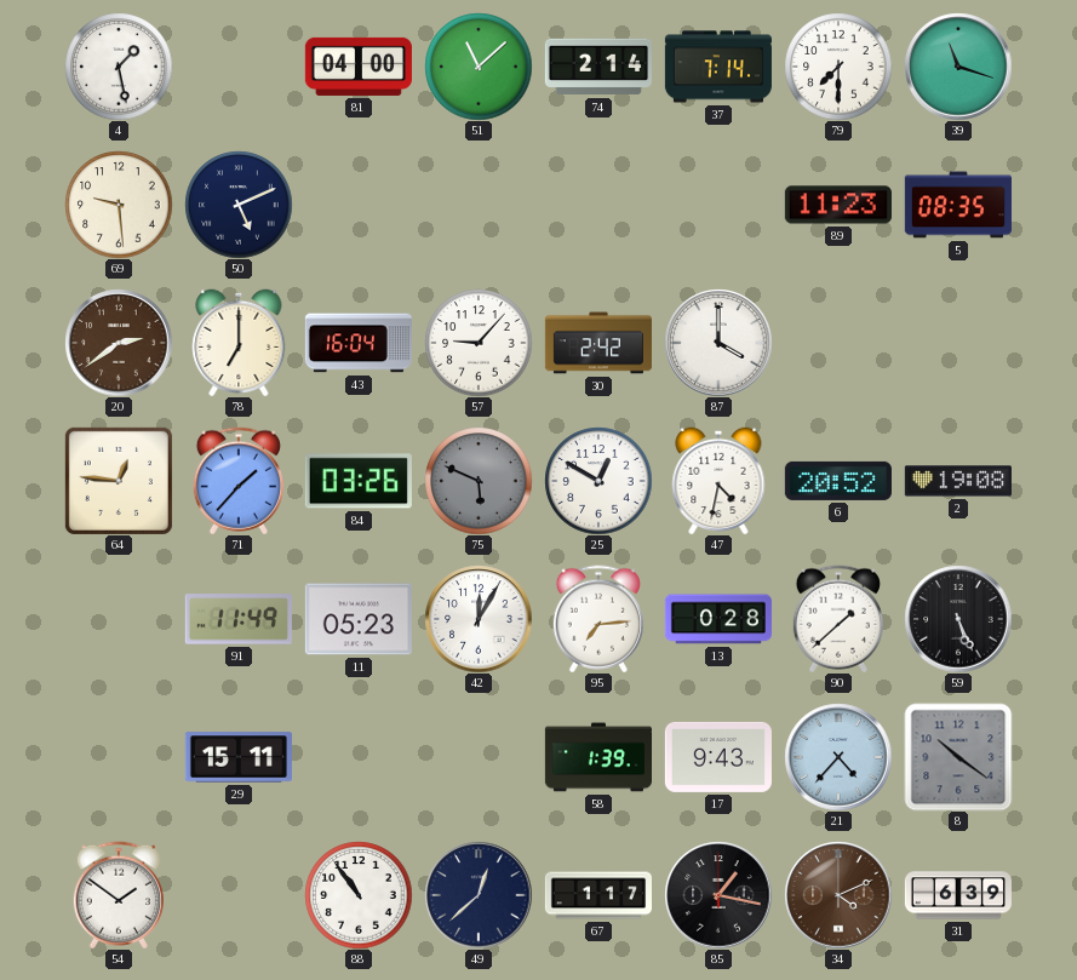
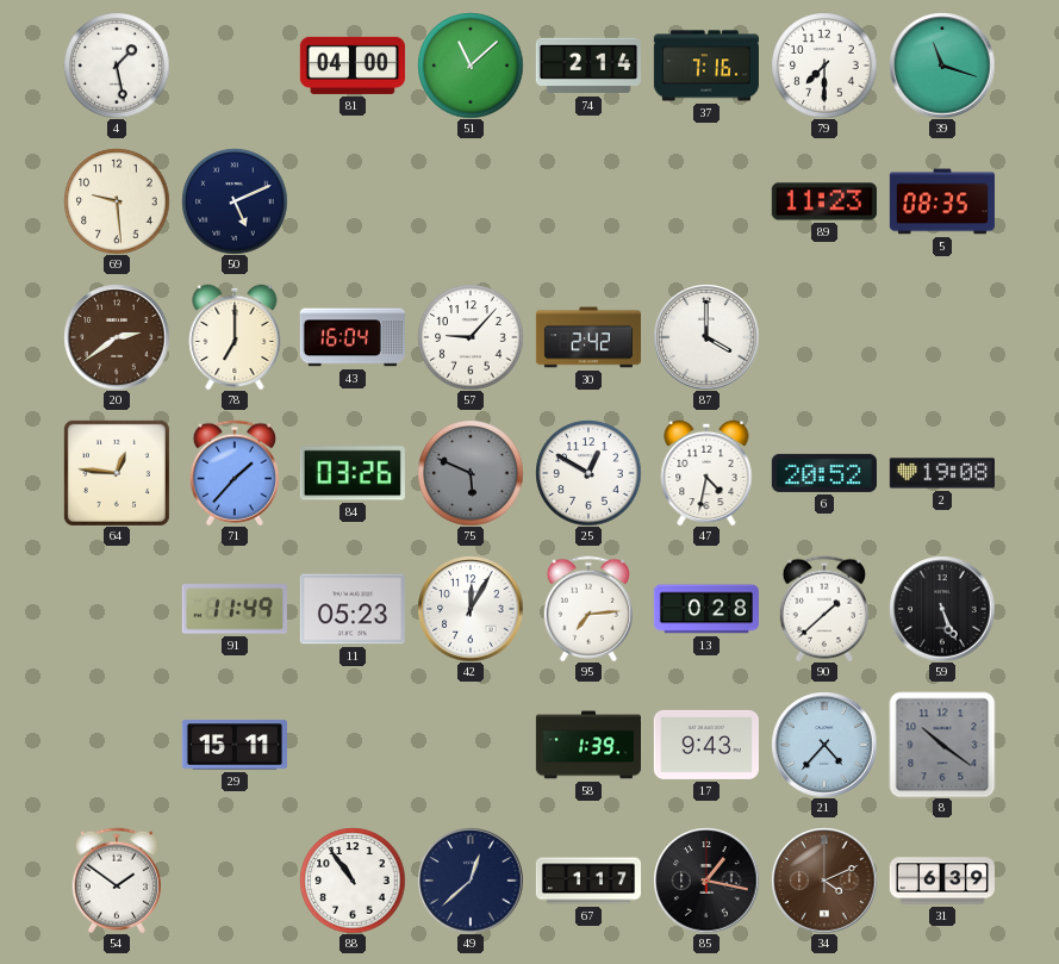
37: 7:14 -> 7:16
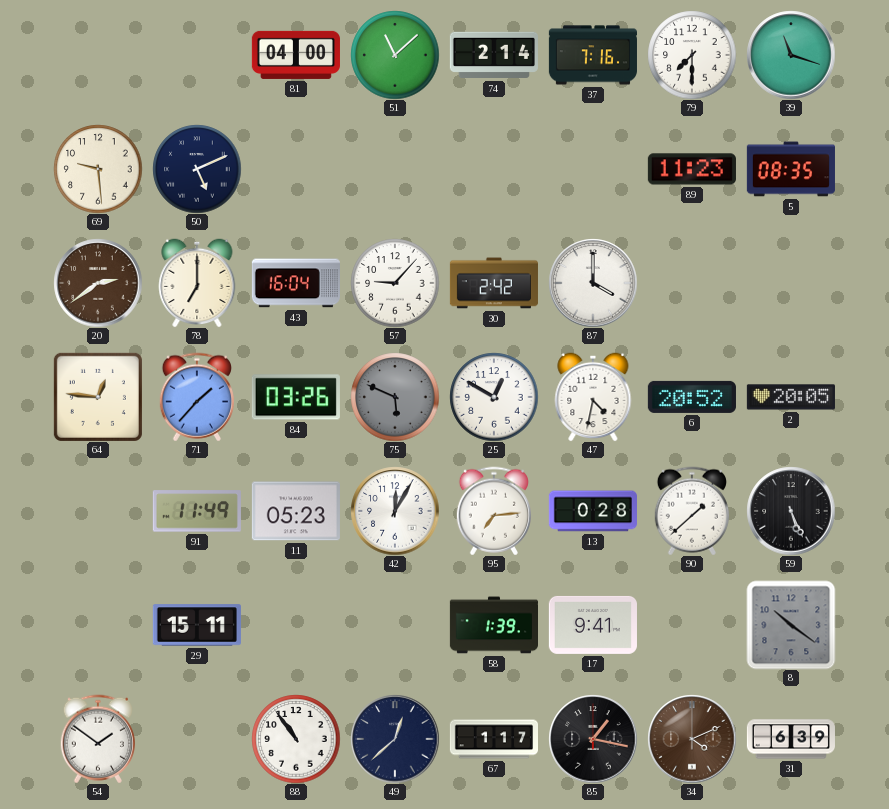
4: 1:28 -> none
2: 19:08 -> 20:05
17: 9:43 -> 9:41
21: 4:37 -> none
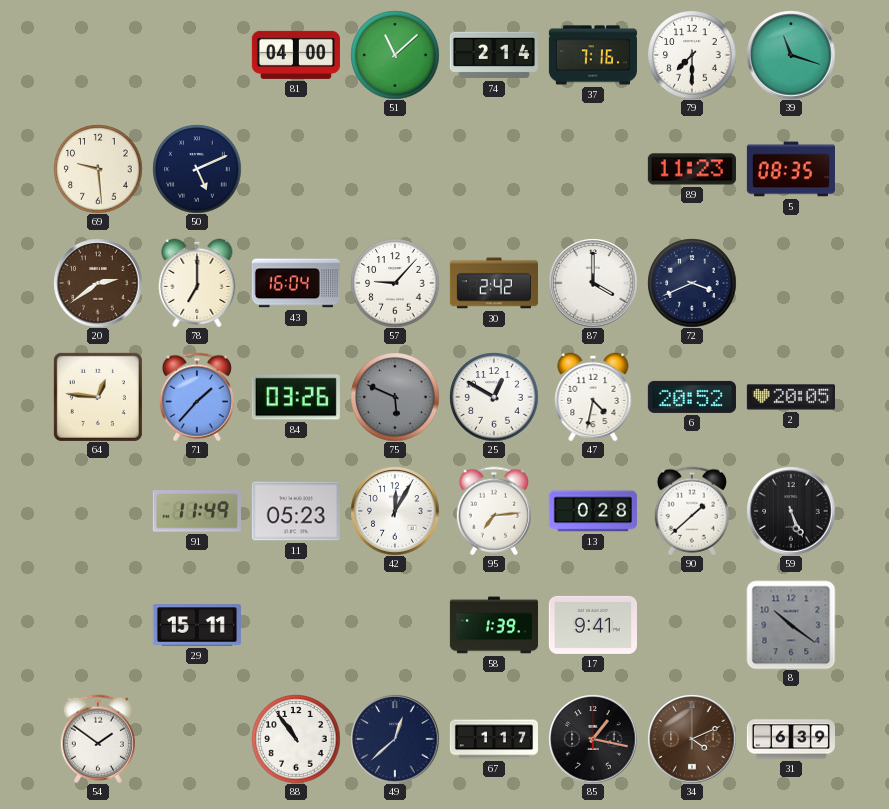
72: none -> 3:41
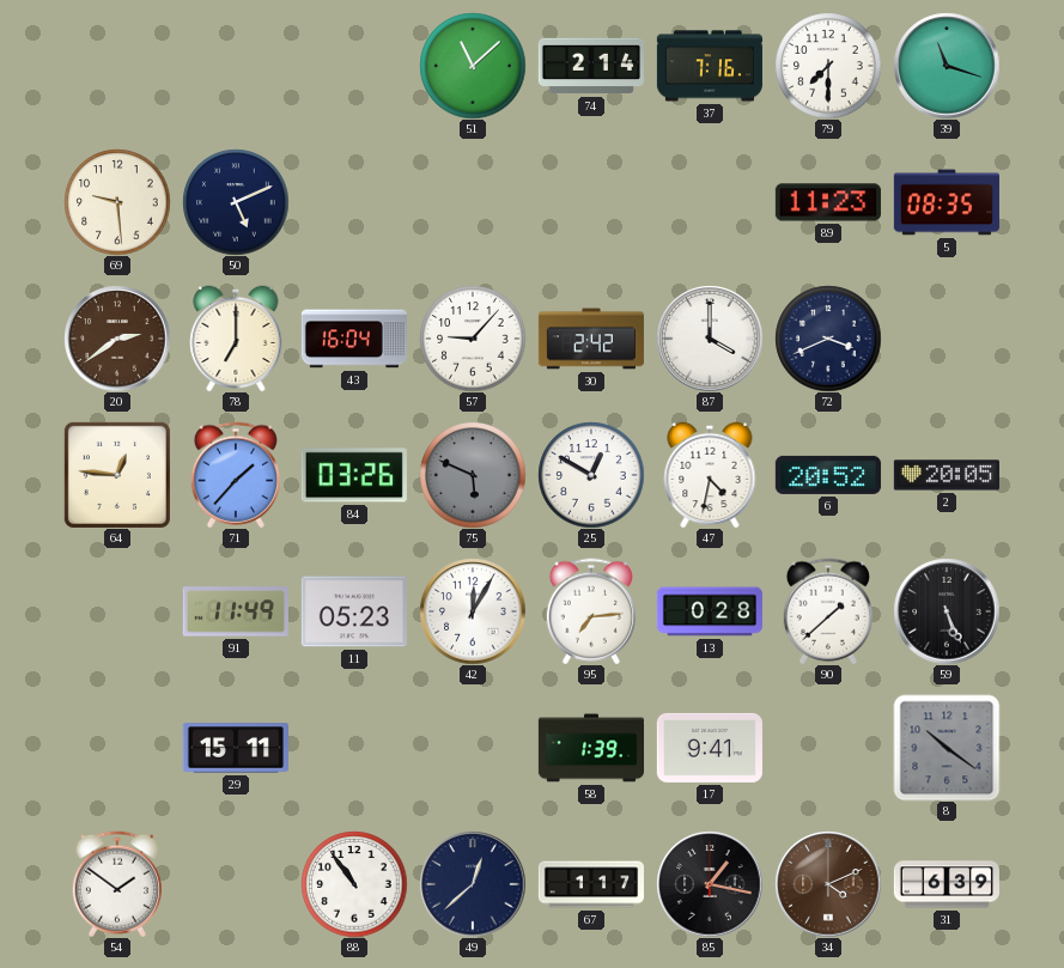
81: 04:00 -> none
